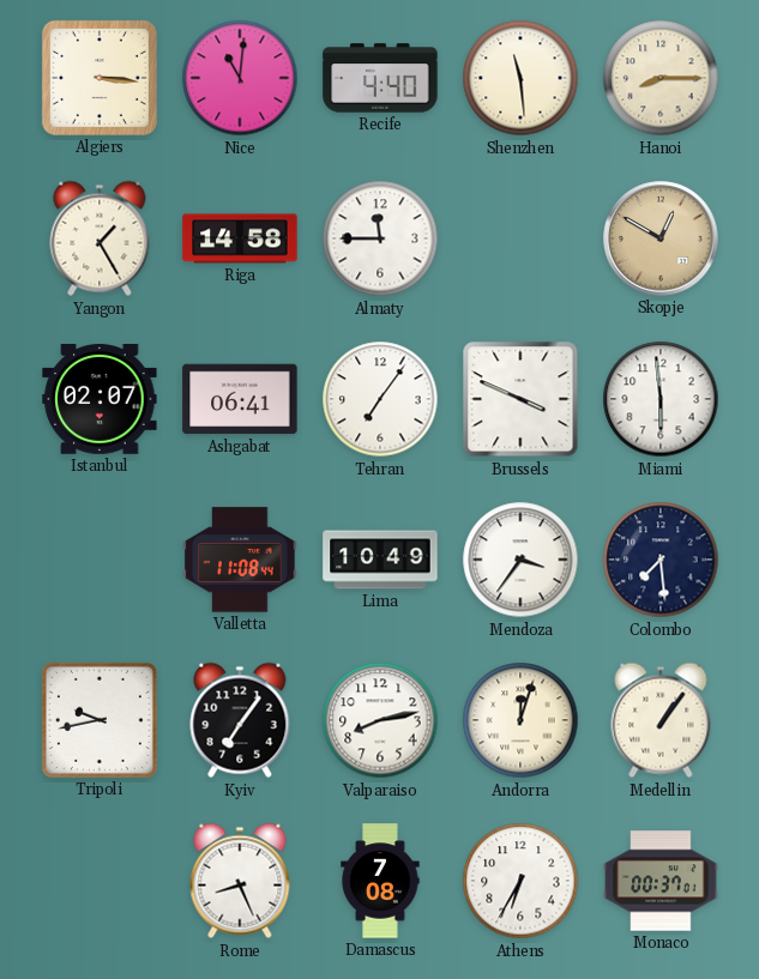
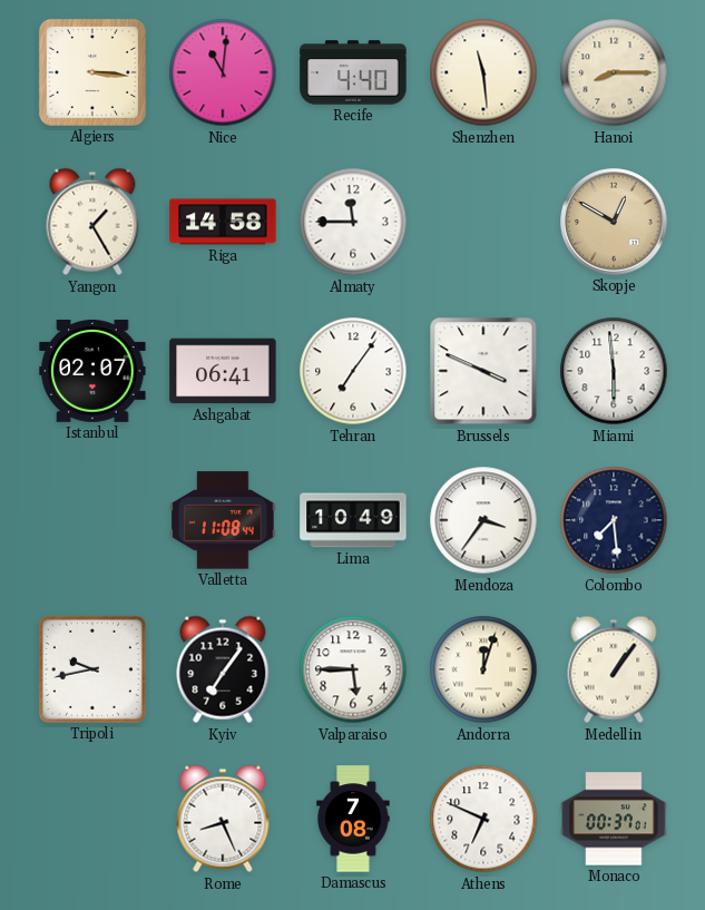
Valparaiso: 8:13 -> 5:45
Athens: 6:35 -> 6:49
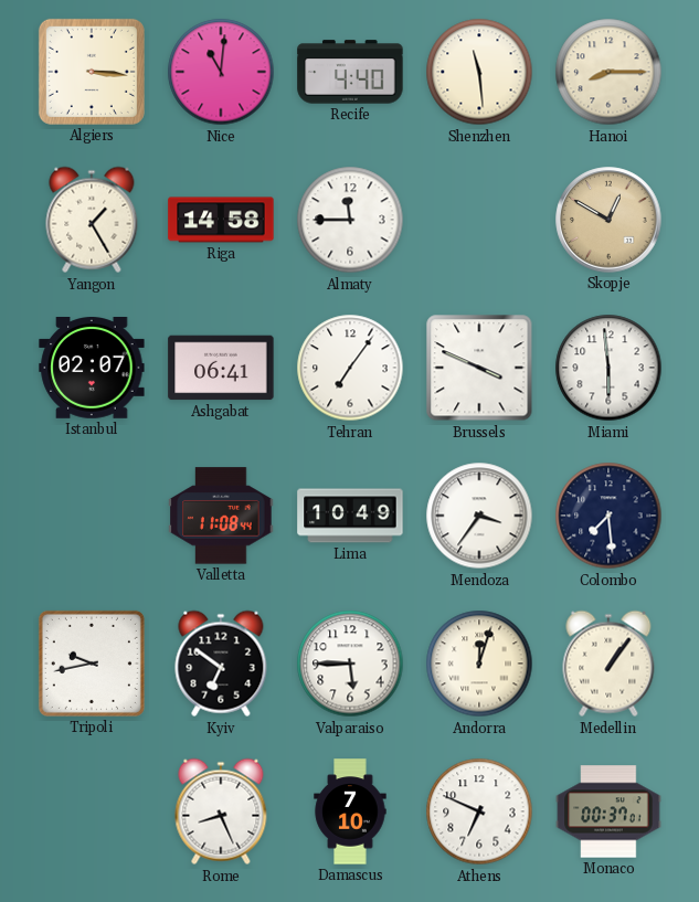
Kyiv: 7:06 -> 6:51
Damascus: 7:08 -> 7:10
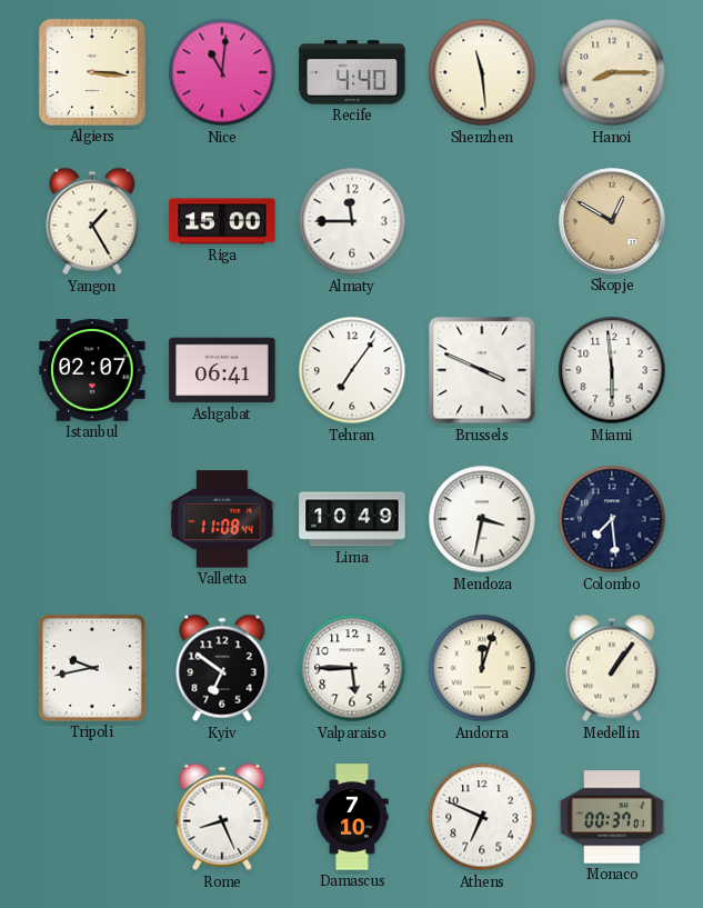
Riga: 14:58 -> 15:00
Mendoza: 3:36 -> 3:32
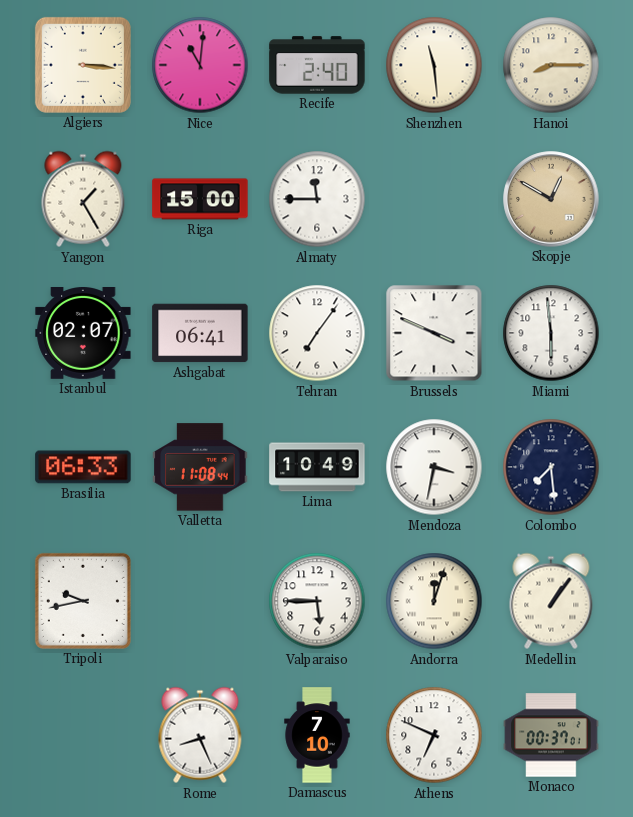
Recife: 4:40 -> 2:40
Brasilia: none -> 06:33
Kyiv: 6:51 -> none
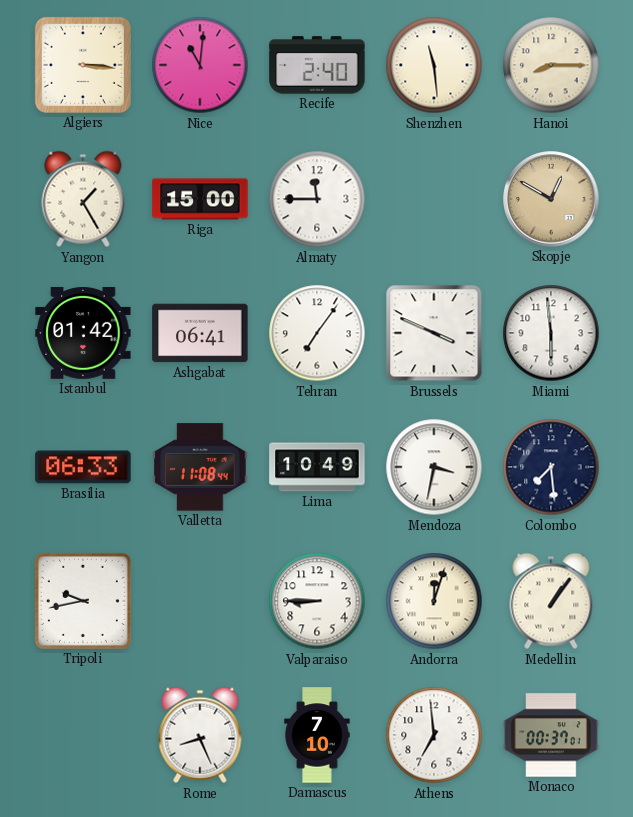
Istanbul: 02:07 -> 01:42
Valparaiso: 5:45 -> 8:45
Athens: 6:49 -> 6:59
